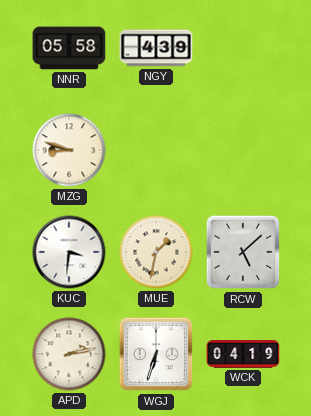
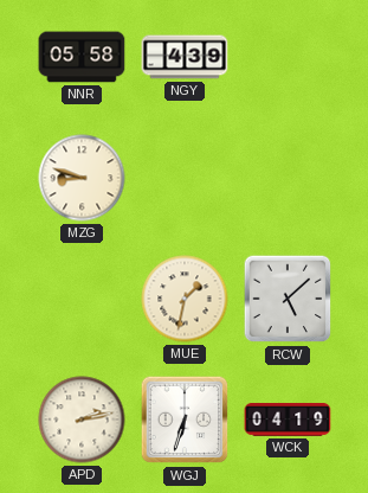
KUC: 3:31 -> none
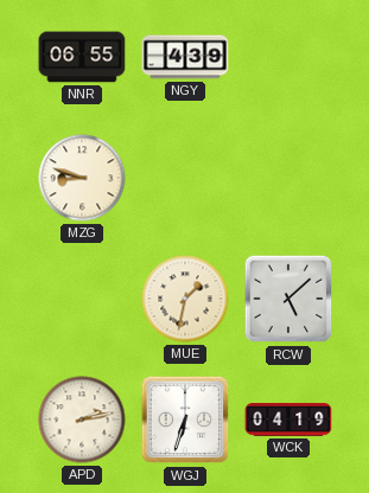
NNR: 05:58 -> 06:55
